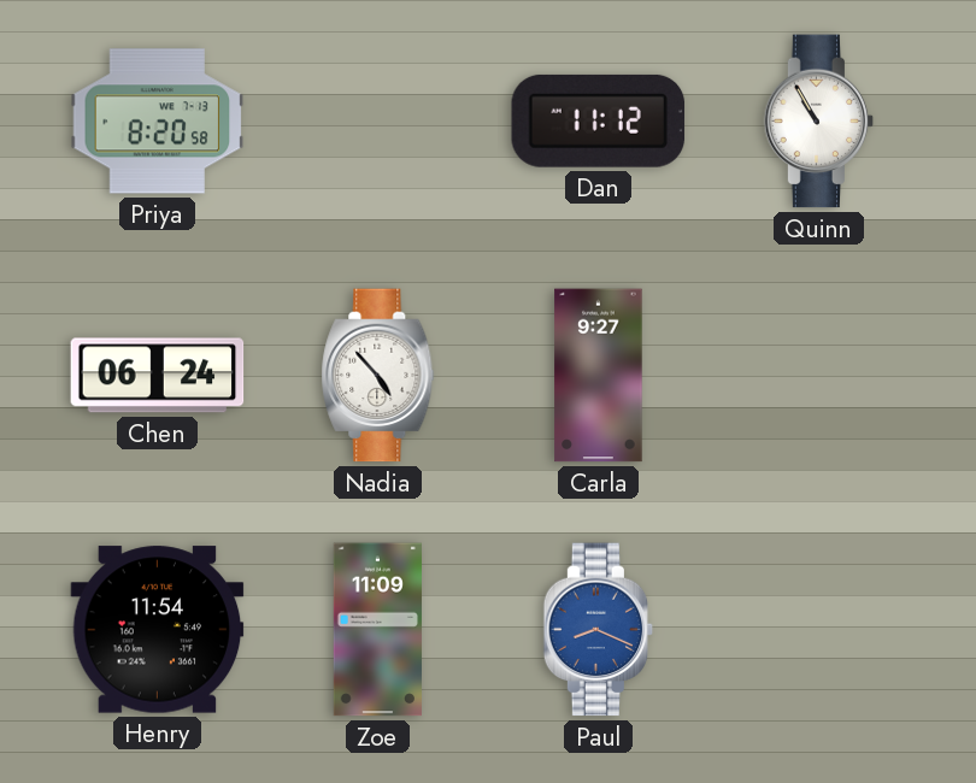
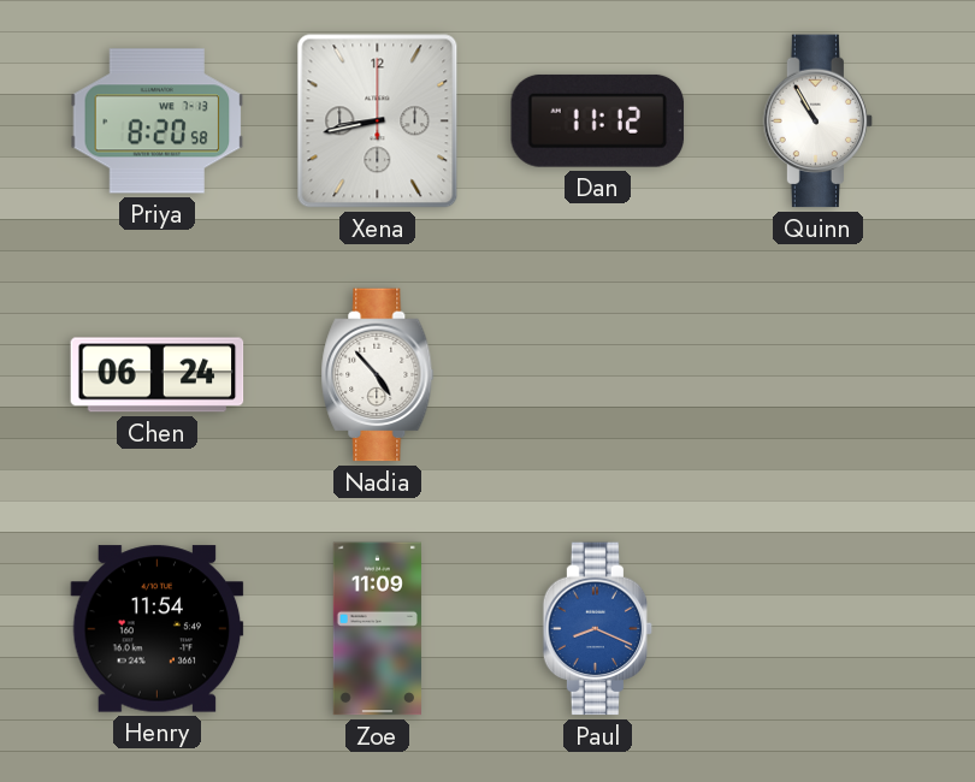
Xena: none -> 8:43
Carla: 9:27 -> none
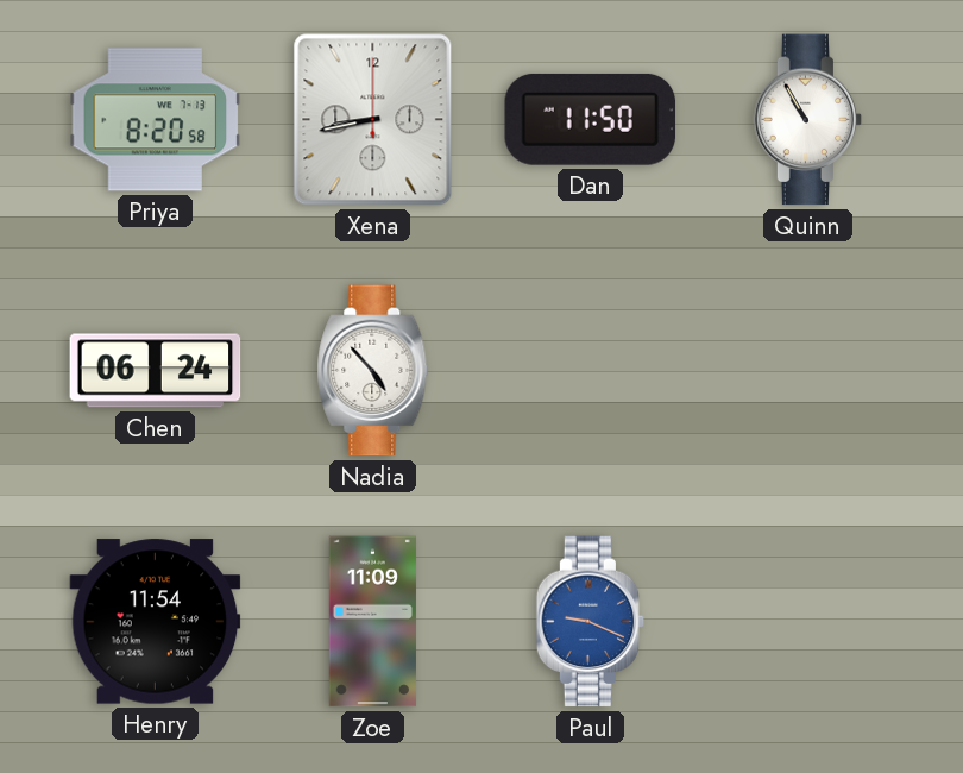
Dan: 11:12 -> 11:50
Paul: 8:19 -> 9:19
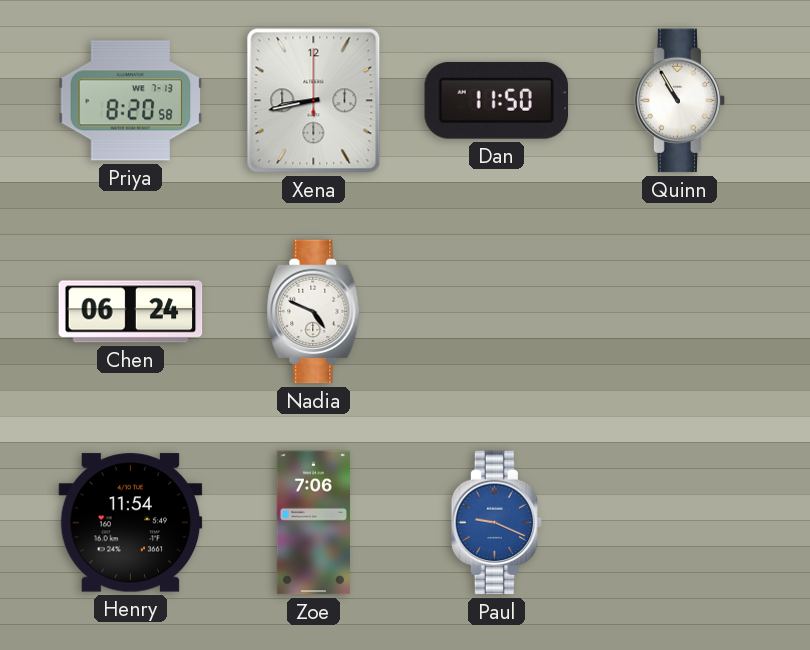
Nadia: 4:53 -> 4:49
Zoe: 11:09 -> 7:06
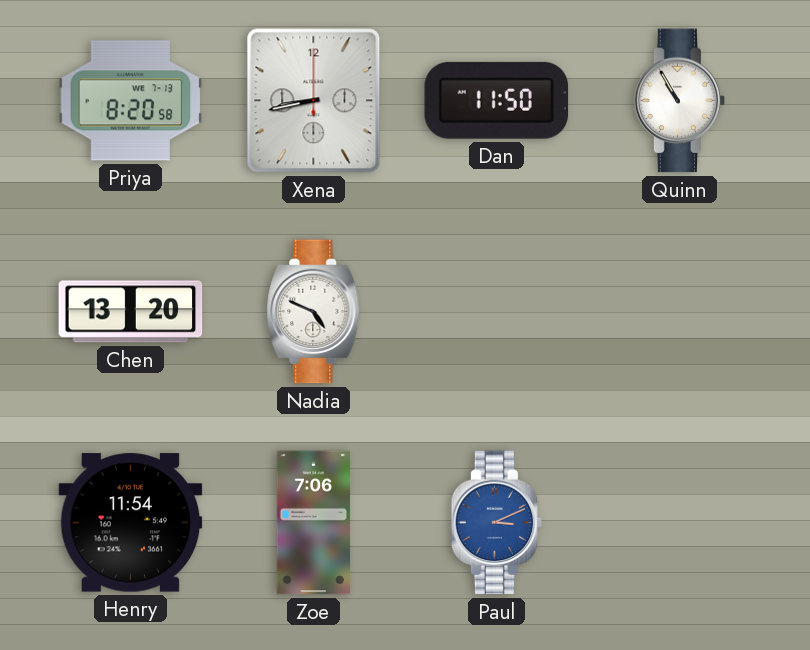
Chen: 06:24 -> 13:20
Paul: 9:19 -> 3:11
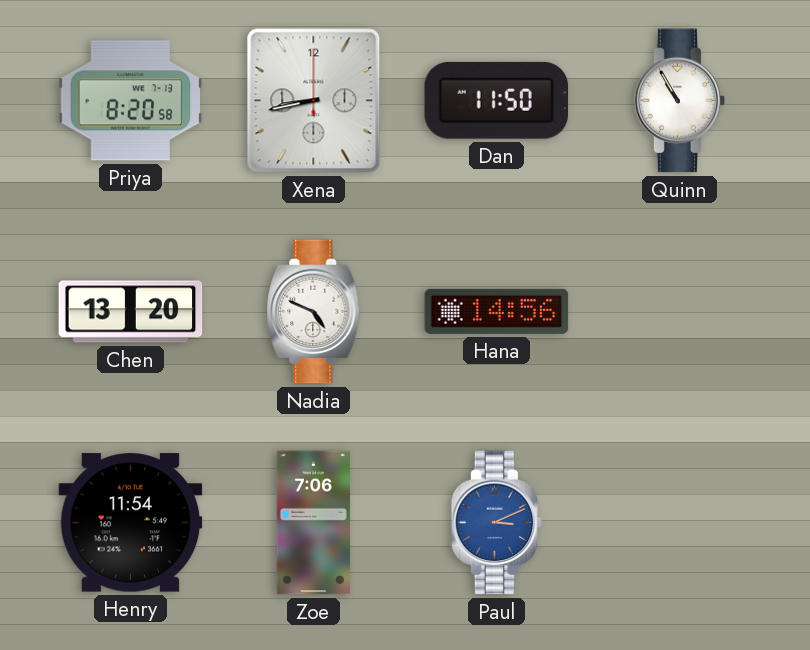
Hana: none -> 14:56
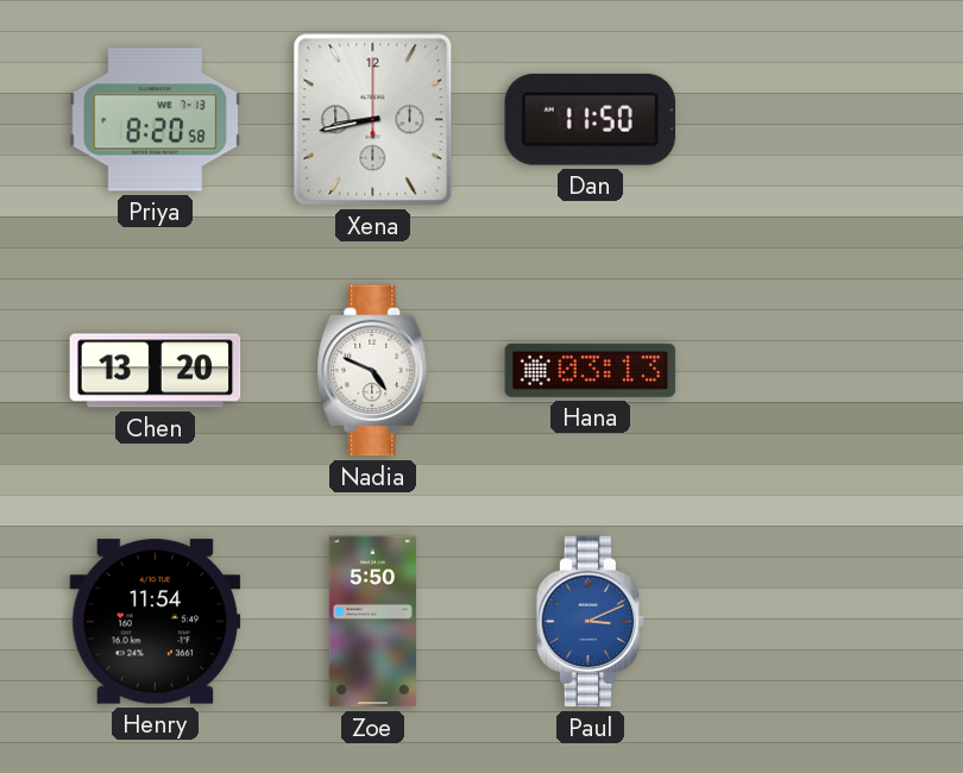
Quinn: 10:55 -> none
Hana: 14:56 -> 03:13
Zoe: 7:06 -> 5:50
